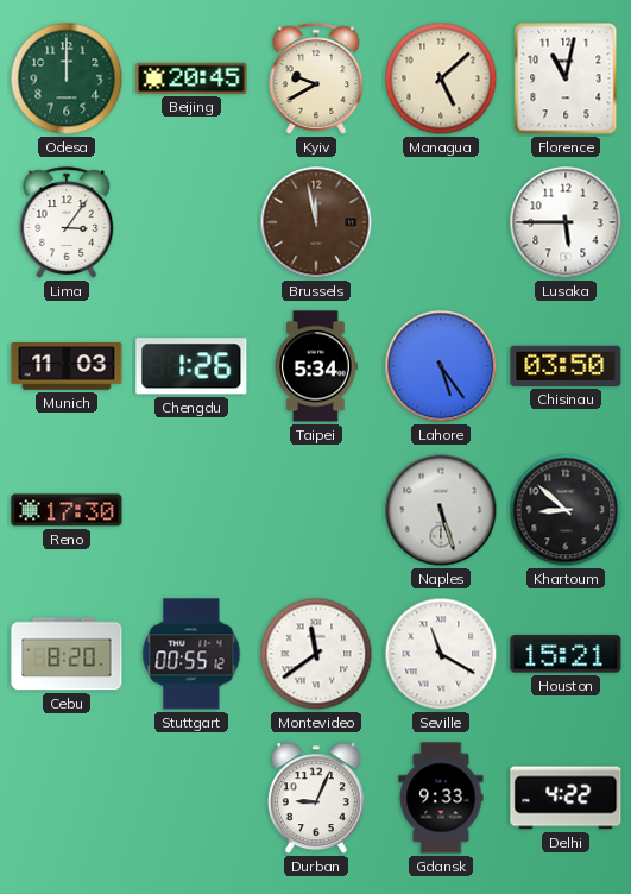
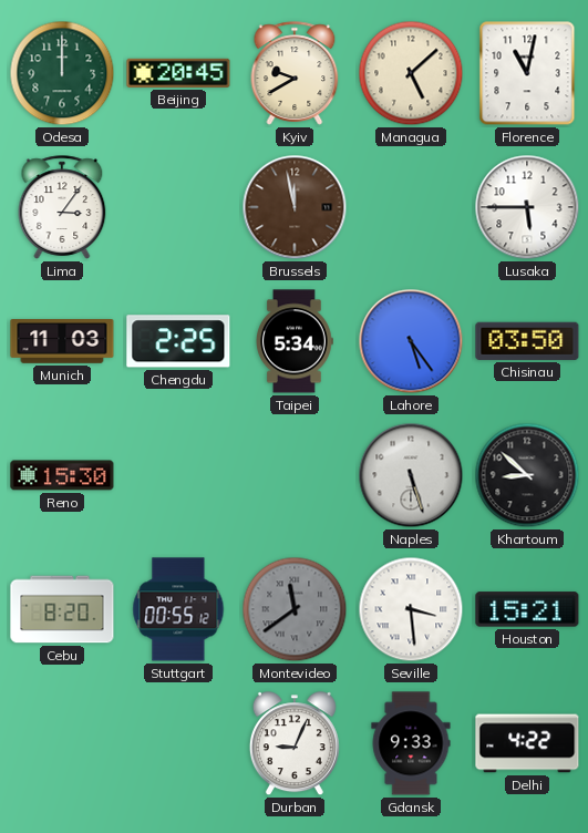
Chengdu: 1:26 -> 2:25
Reno: 17:30 -> 15:30
Montevideo dial: white -> grey
Seville: 11:20 -> 3:29
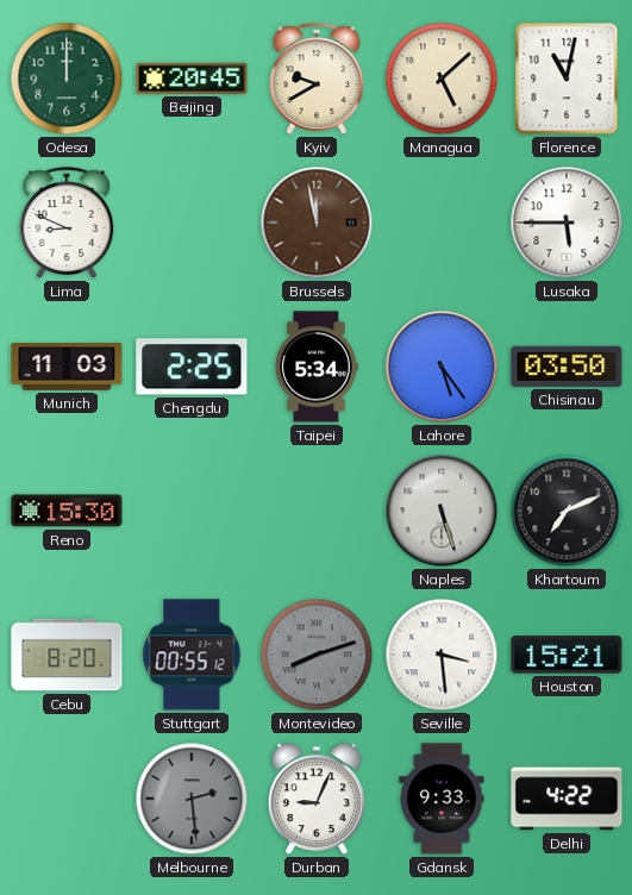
Lima: 3:06 -> 8:49
Khartoum: 8:52 -> 7:11
Montevideo: 11:39 -> 8:12
Melbourne: none -> 2:29
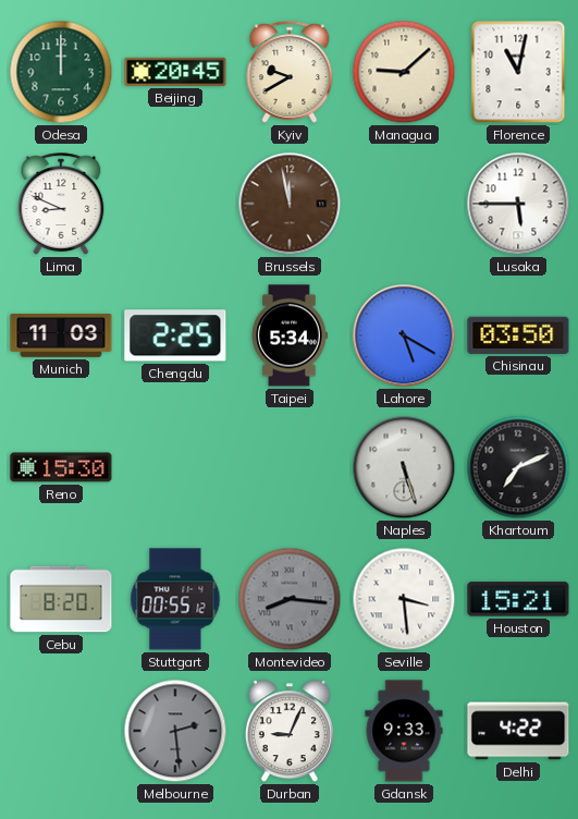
Managua: 5:08 -> 9:08
Lahore: 5:24 -> 5:20
Montevideo: 8:12 -> 8:16
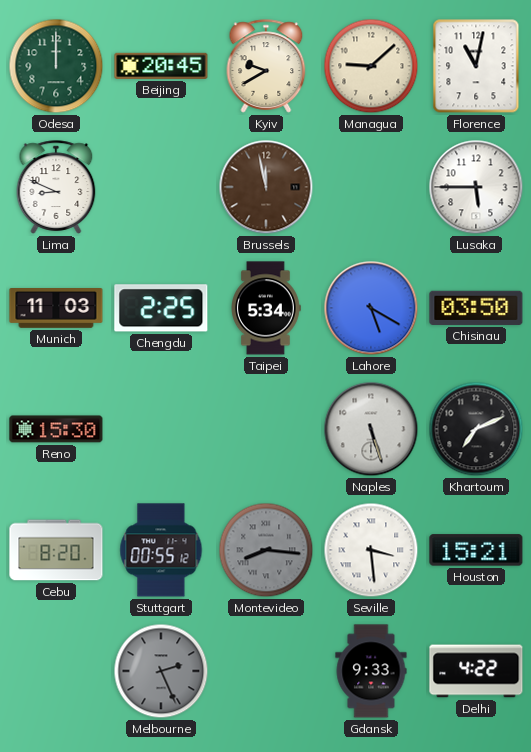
Melbourne: 2:29 -> 2:26
Durban: 9:04 -> none
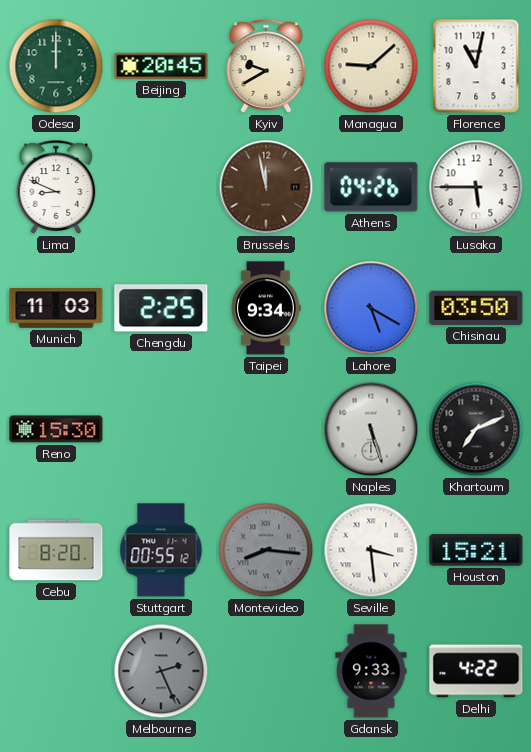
Athens: none -> 04:26
Taipei: 5:34 -> 9:34
